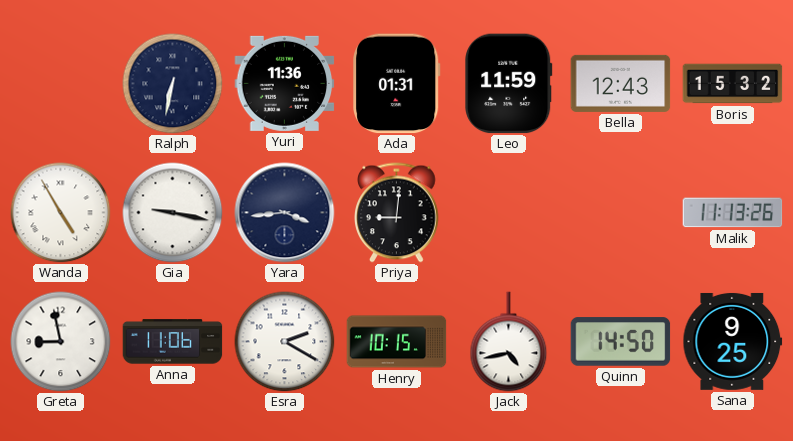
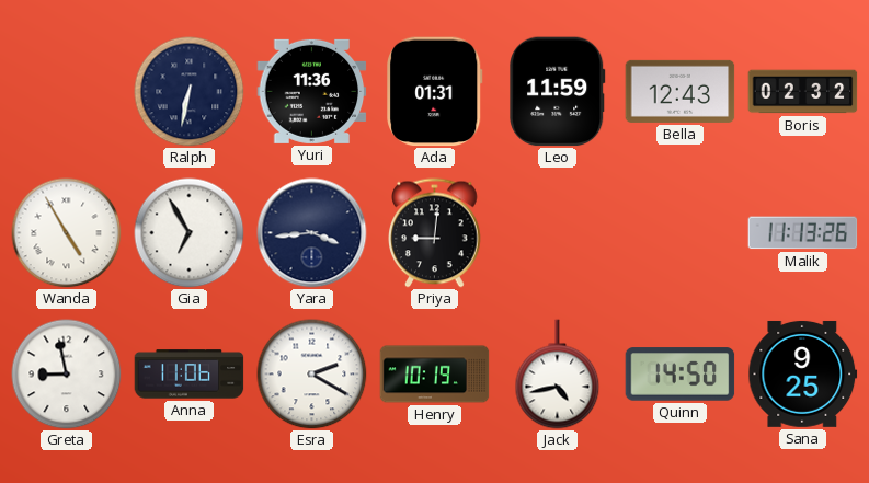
Boris: 15:32 -> 02:32
Gia: 9:17 -> 6:55
Henry: 10:15 -> 10:19
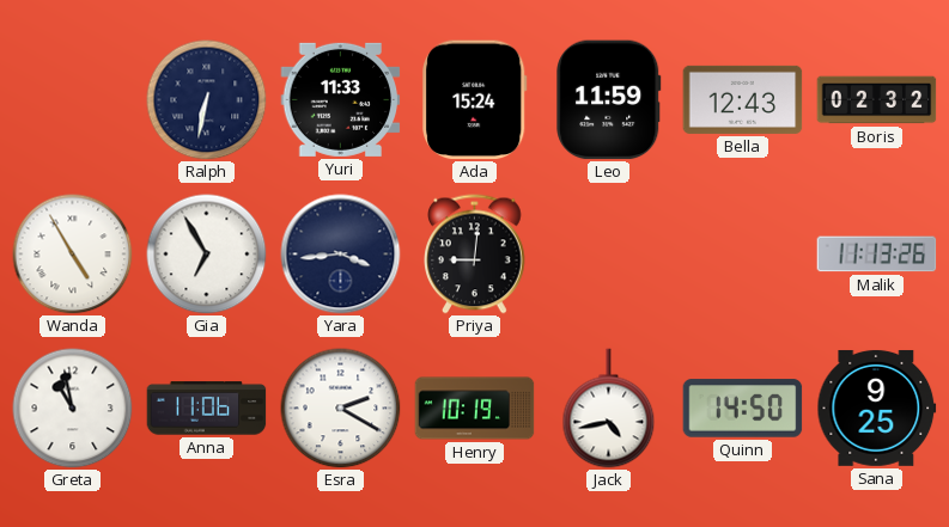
Yuri: 11:36 -> 11:33
Ada: 01:31 -> 15:24
Greta: 8:58 -> 10:58
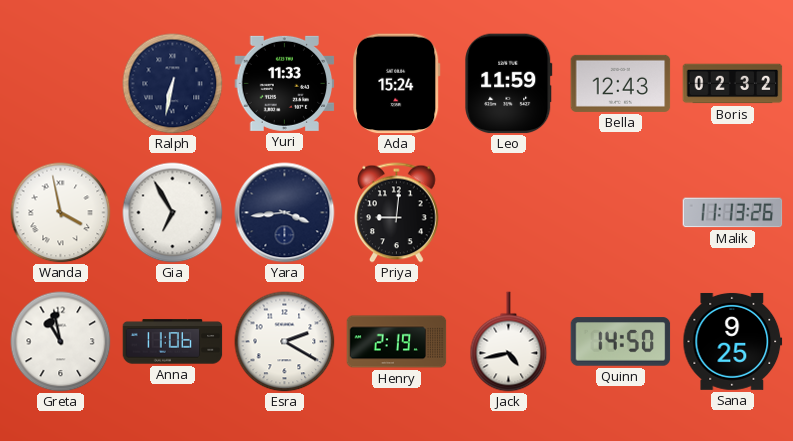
Wanda: 4:55 -> 3:58
Henry: 10:19 -> 2:19
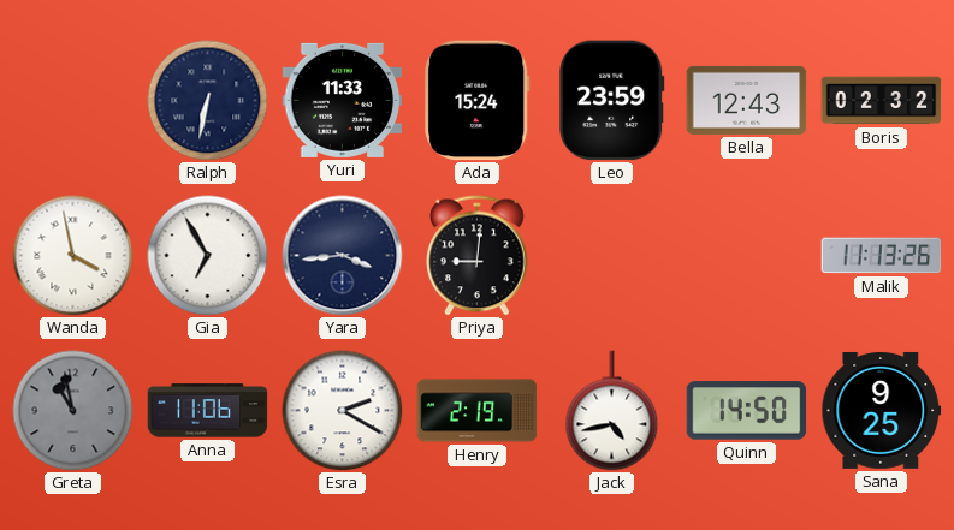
Leo: 11:59 -> 23:59
Greta dial: white -> grey
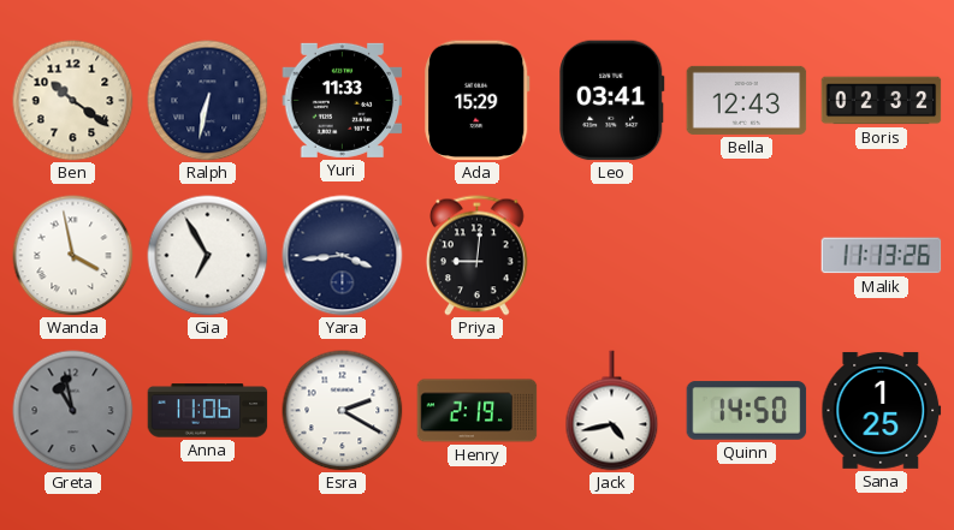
Ben: none -> 10:21
Ada: 15:24 -> 15:29
Leo: 23:59 -> 03:41
Sana: 9:25 -> 1:25
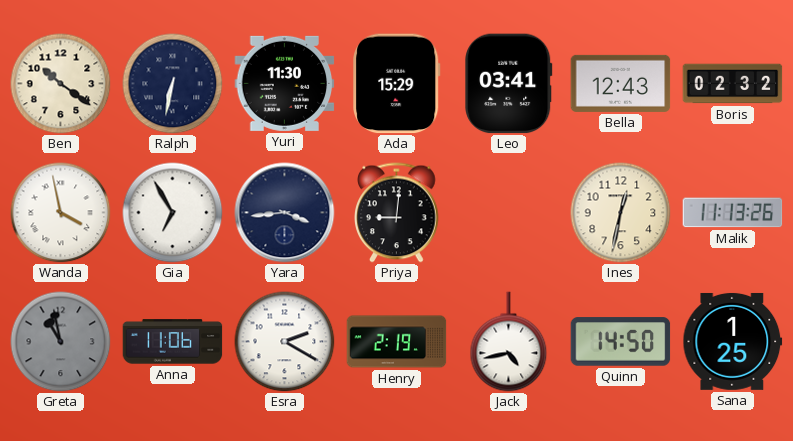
Yuri: 11:33 -> 11:30
Ines: none -> 12:32
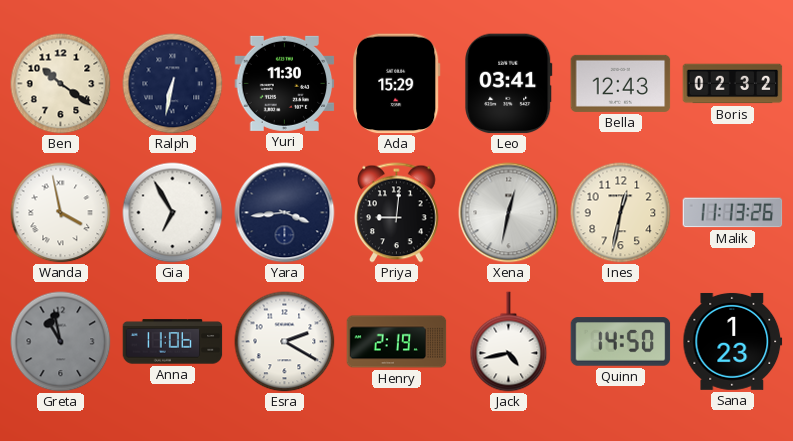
Xena: none -> 12:32
Sana: 1:25 -> 1:23
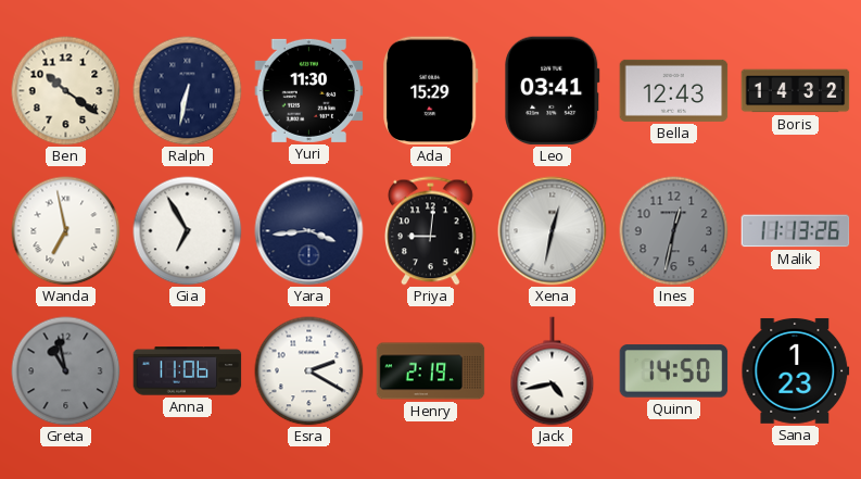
Boris: 02:32 -> 14:32
Wanda: 3:58 -> 6:58
Ines dial: cream -> grey
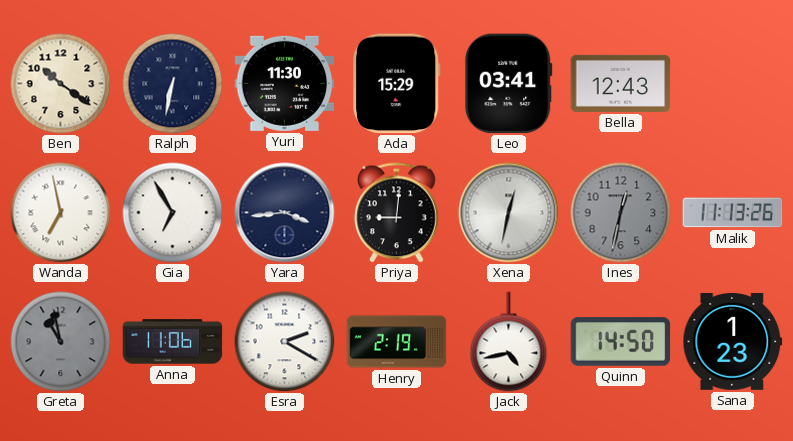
Boris: 14:32 -> none
